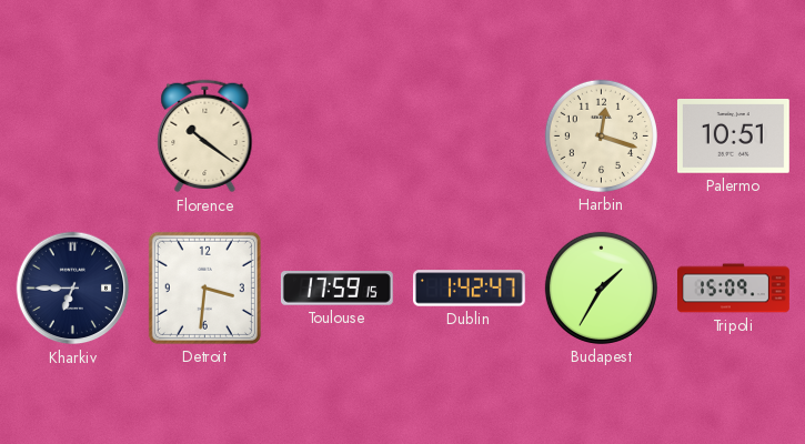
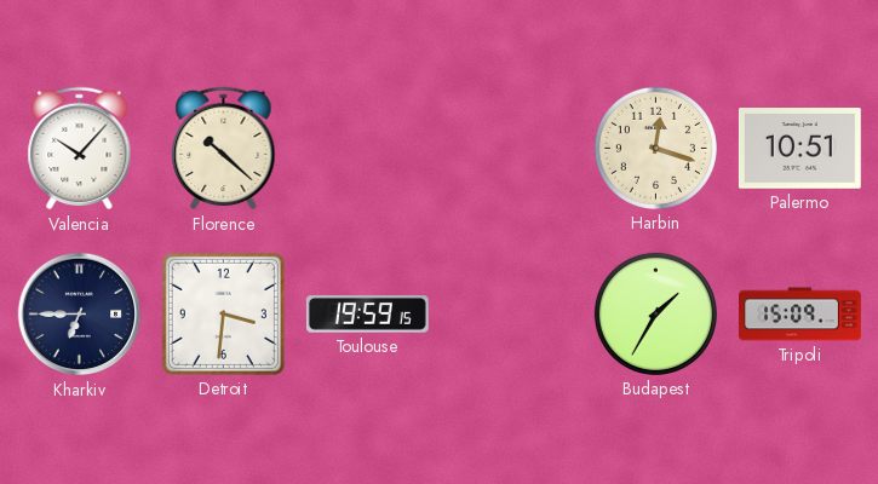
Valencia: none -> 10:07
Florence: 10:21 -> 10:22
Toulouse: 17:59 -> 19:59
Dublin: 1:42 -> none
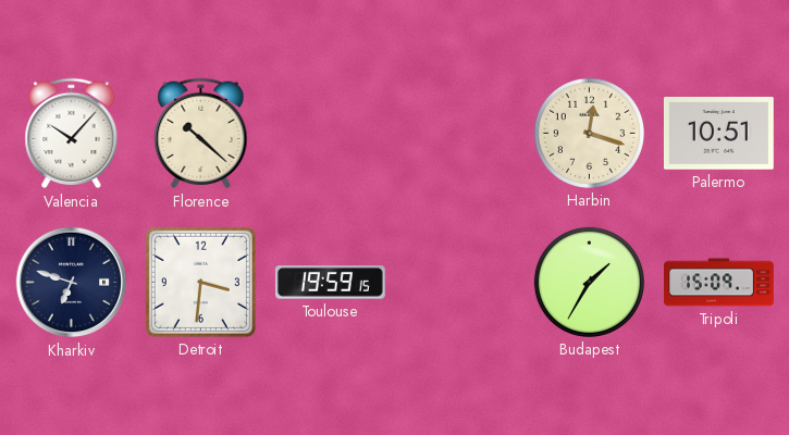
Kharkiv: 6:45 -> 6:48
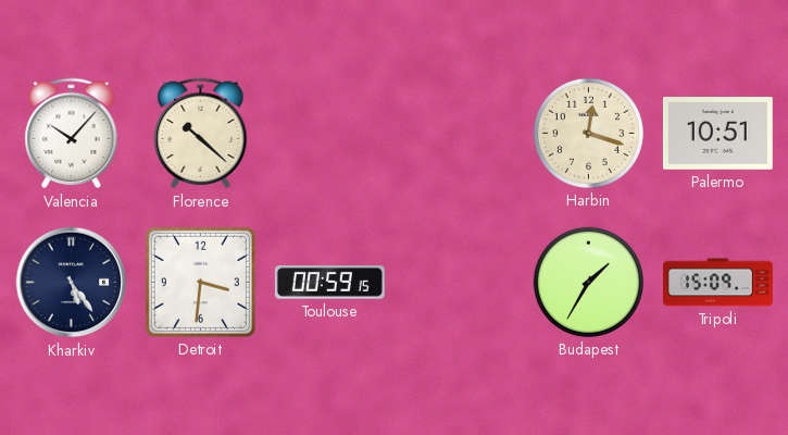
Kharkiv: 6:48 -> 5:24
Toulouse: 19:59 -> 00:59
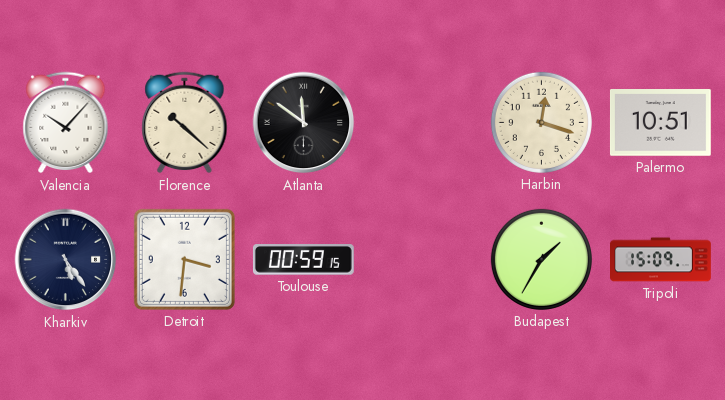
Atlanta: none -> 11:51
